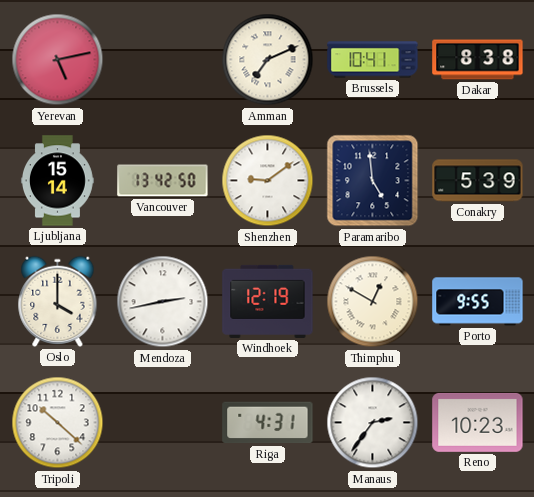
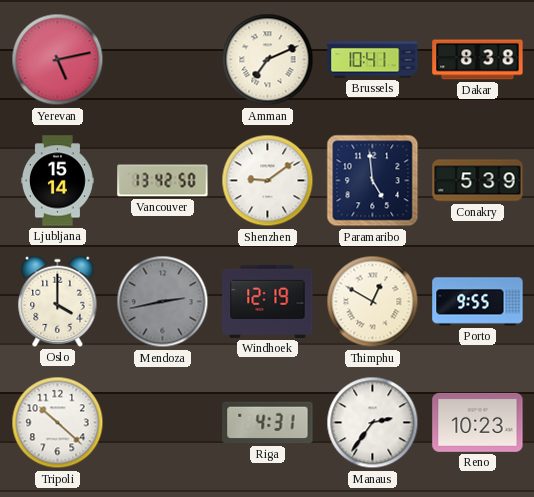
Mendoza dial: white -> grey
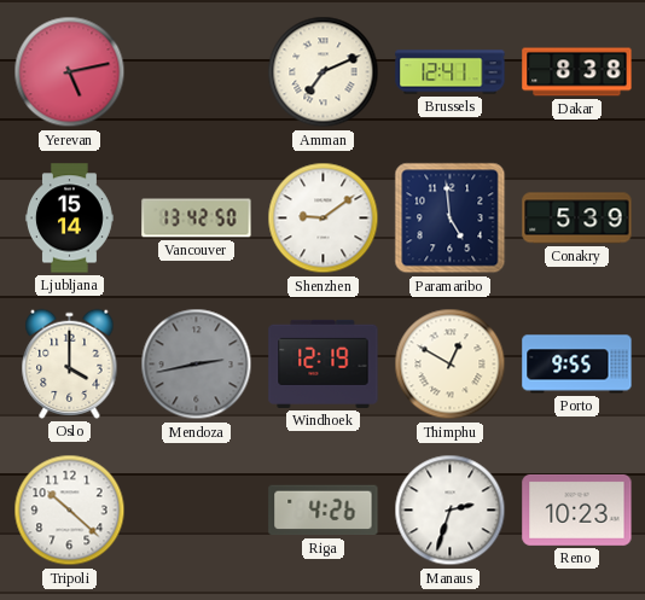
Brussels: 10:41 -> 12:41
Riga: 4:31 -> 4:26
Manaus: 2:36 -> 2:33
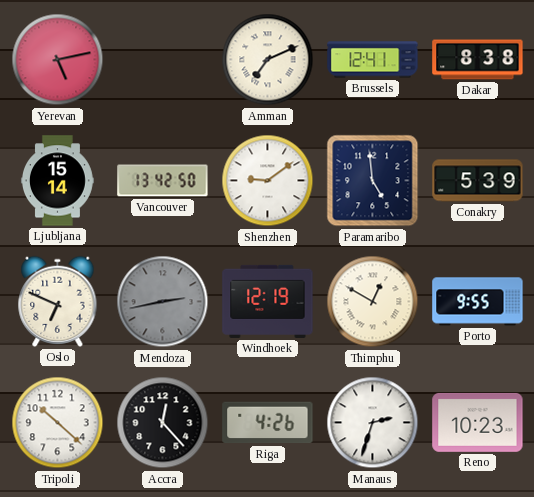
Oslo: 4:00 -> 6:49
Accra: none -> 12:23
